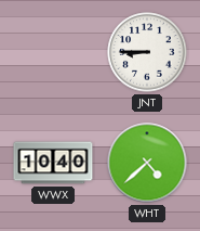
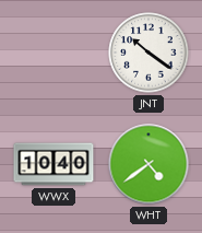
JNT: 8:45 -> 10:21
WHT: 4:38 -> 4:39
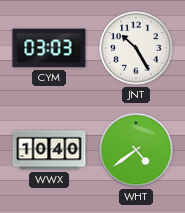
CYM: none -> 03:03
JNT: 10:21 -> 10:25
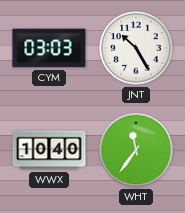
WHT: 4:39 -> 11:36
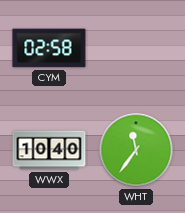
CYM: 03:03 -> 02:58
JNT: 10:25 -> none
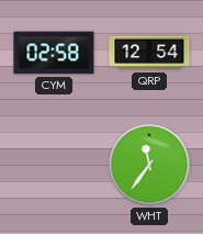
QRP: none -> 12:54
WWX: 10:40 -> none
